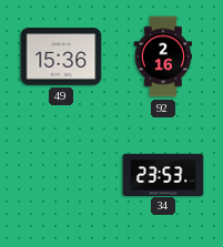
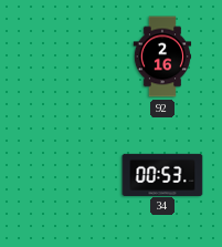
49: 15:36 -> none
34: 23:53 -> 00:53
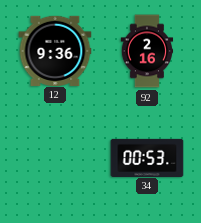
12: none -> 9:36
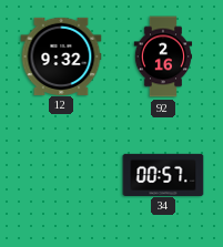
12: 9:36 -> 9:32
34: 00:53 -> 00:57
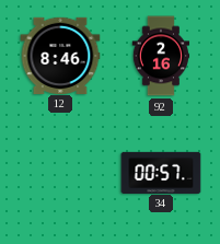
12: 9:32 -> 8:46
